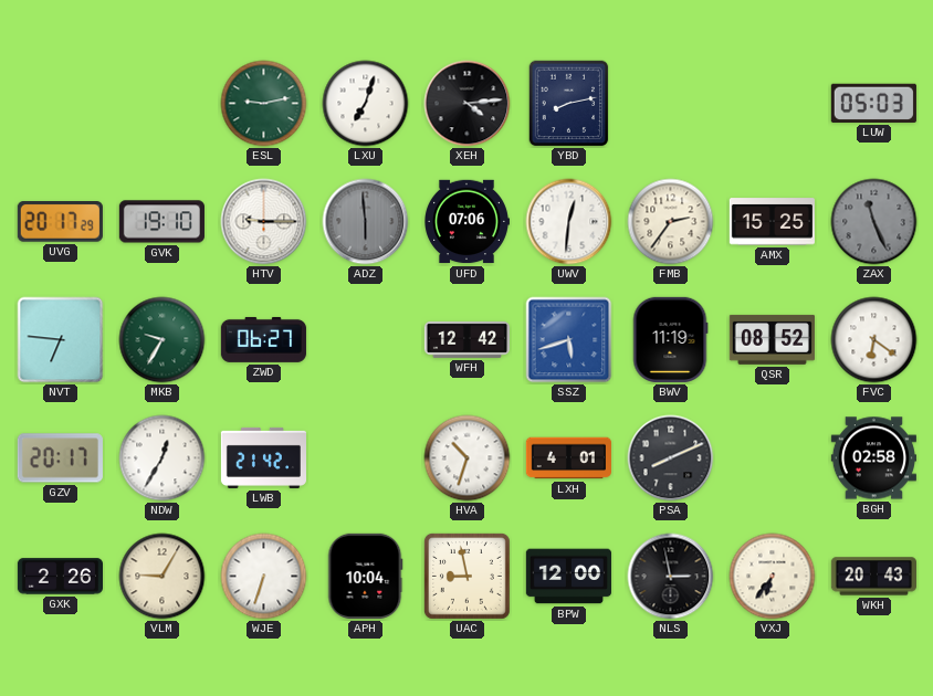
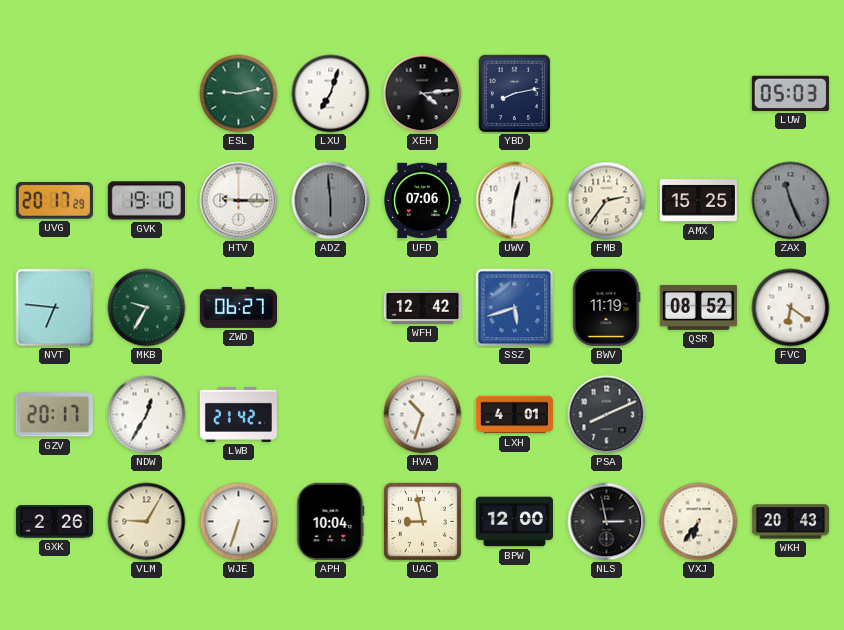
BGH: 02:58 -> none
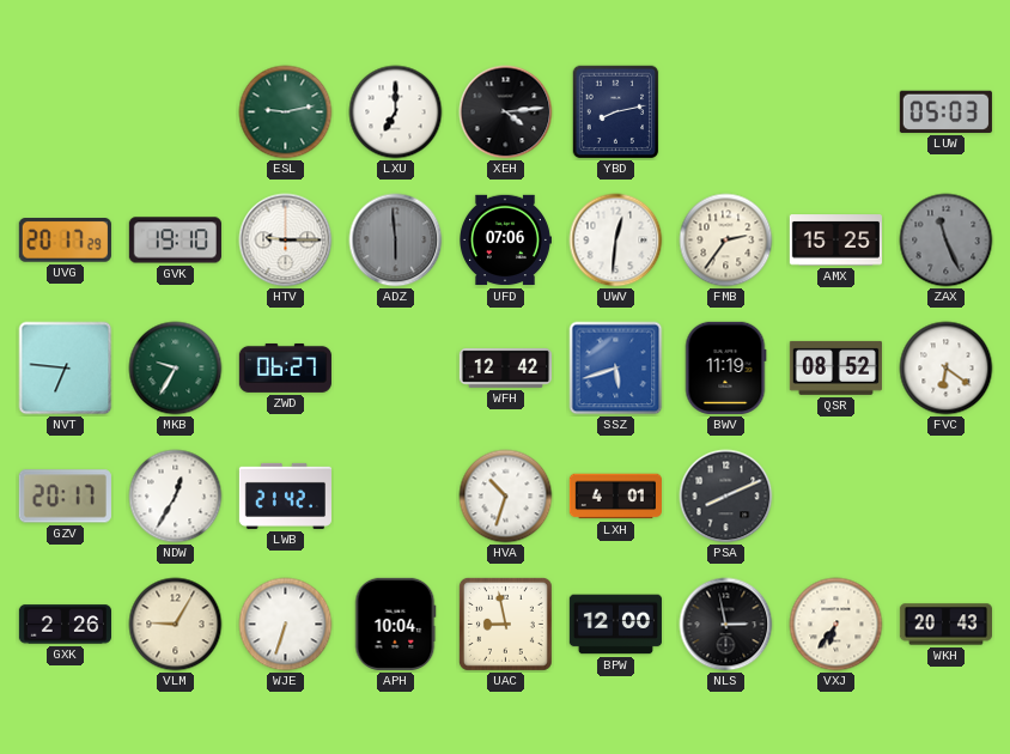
LXU: 7:03 -> 7:00
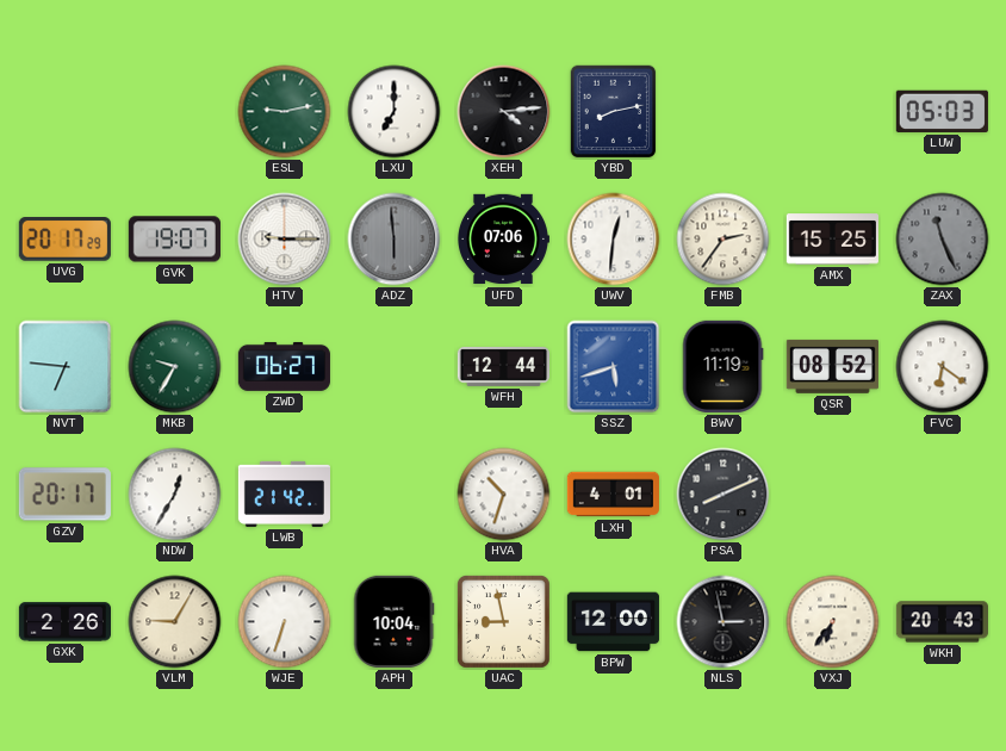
GVK: 19:10 -> 19:07
WFH: 12:42 -> 12:44
